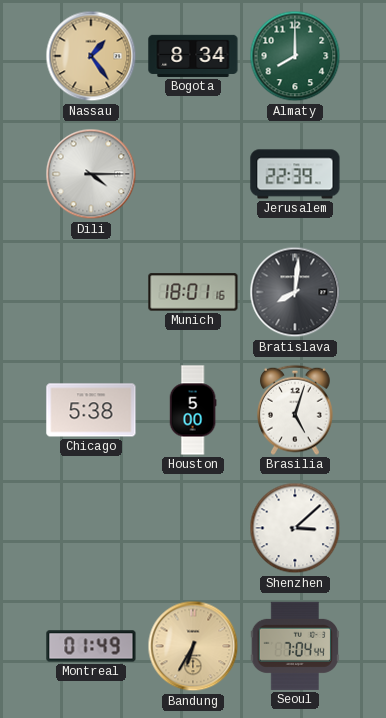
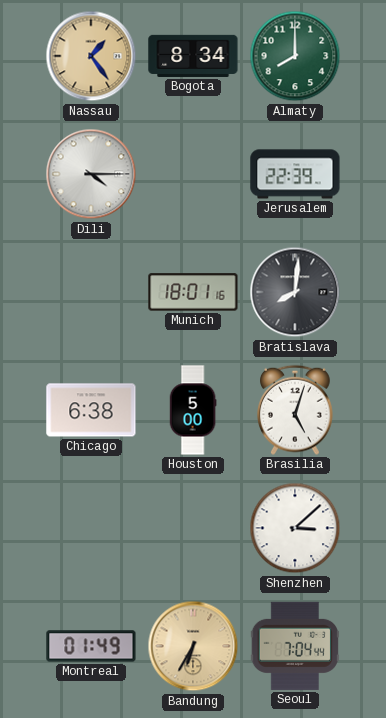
Chicago: 5:38 -> 6:38
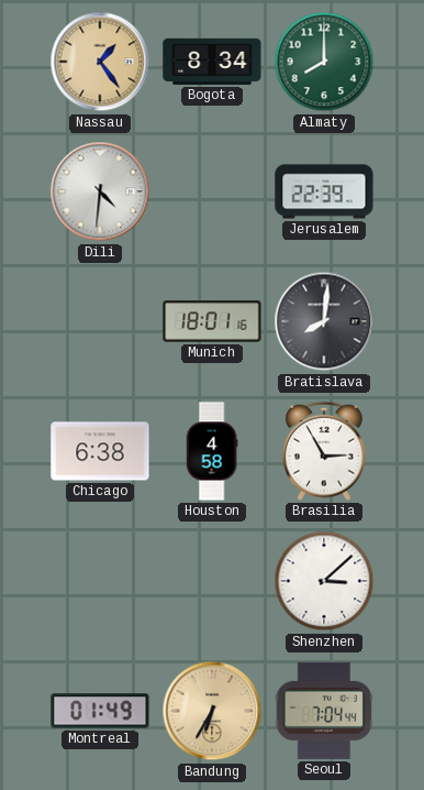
Dili: 4:15 -> 4:31
Houston: 5:00 -> 4:58
Brasilia: 5:03 -> 2:55
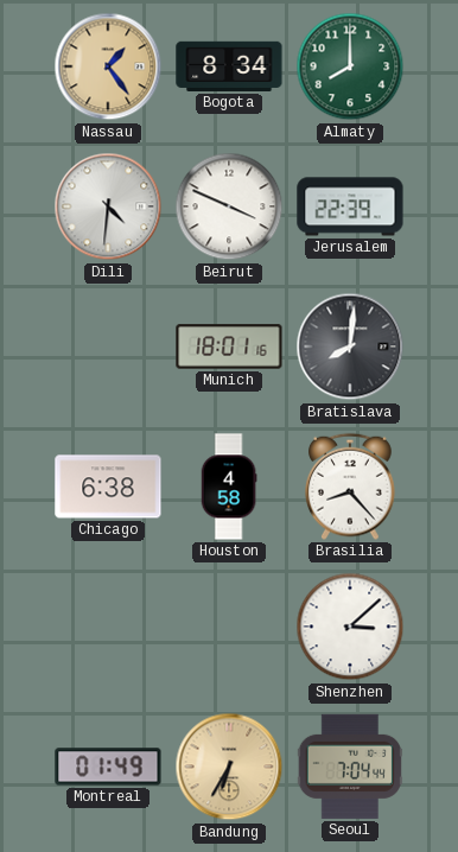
Beirut: none -> 3:49
Brasilia: 2:55 -> 8:23
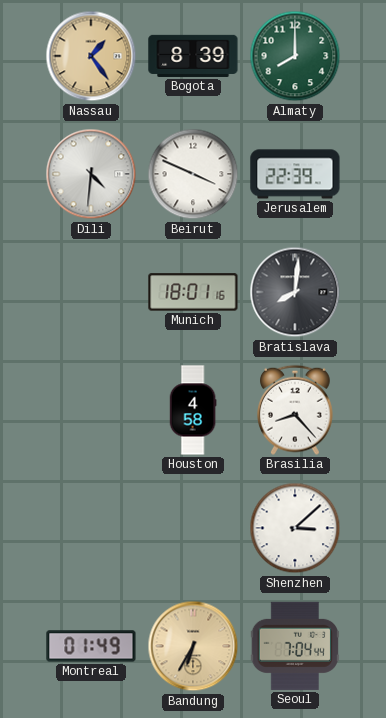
Bogota: 8:34 -> 8:39
Chicago: 6:38 -> none
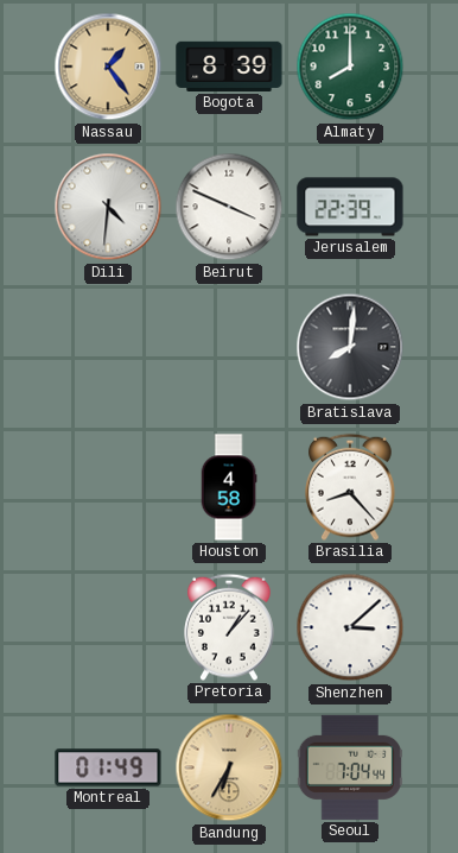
Munich: 18:01 -> none
Pretoria: none -> 1:07
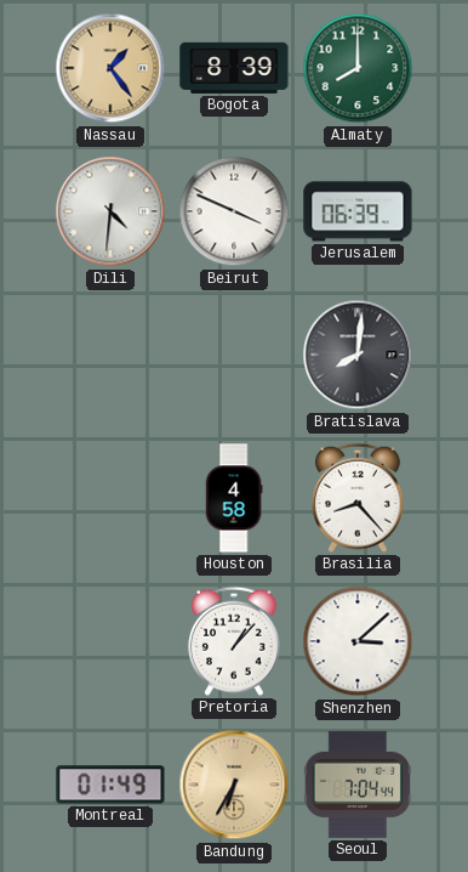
Jerusalem: 22:39 -> 06:39
